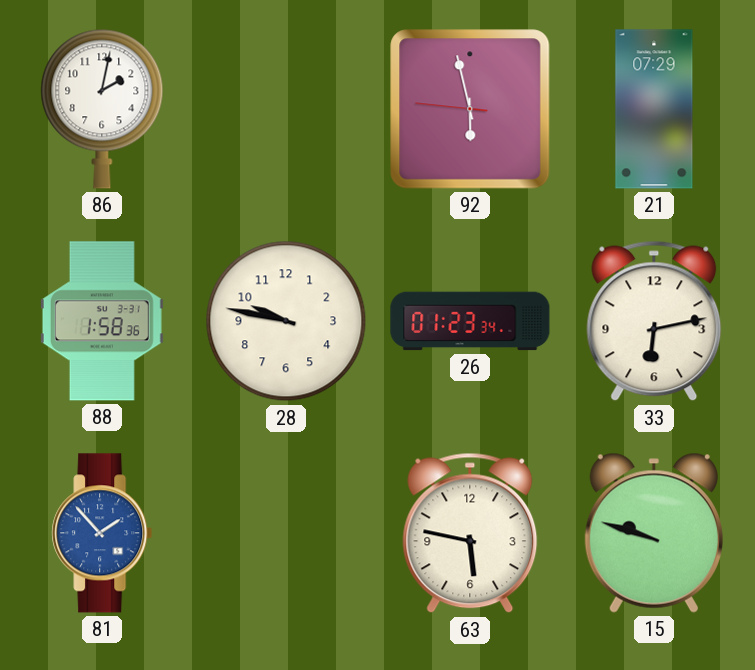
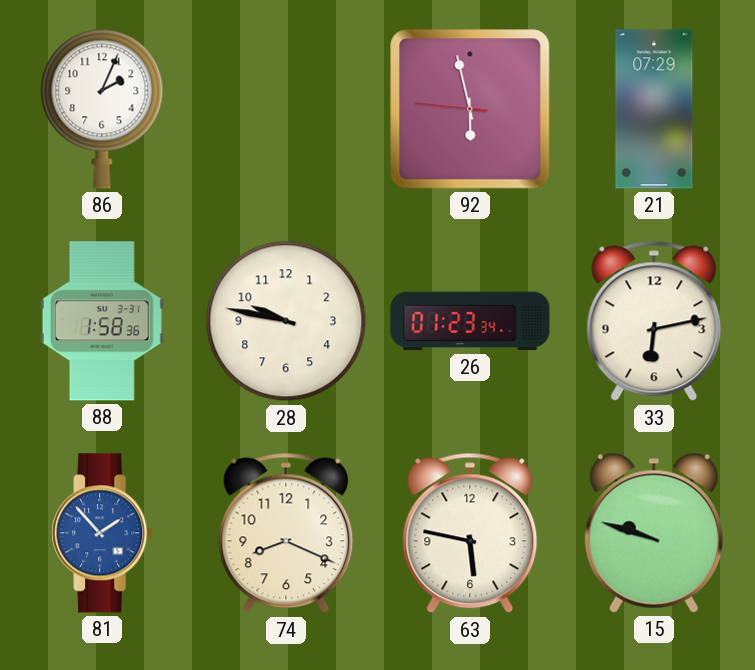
86: 2:02 -> 2:04
74: none -> 8:19
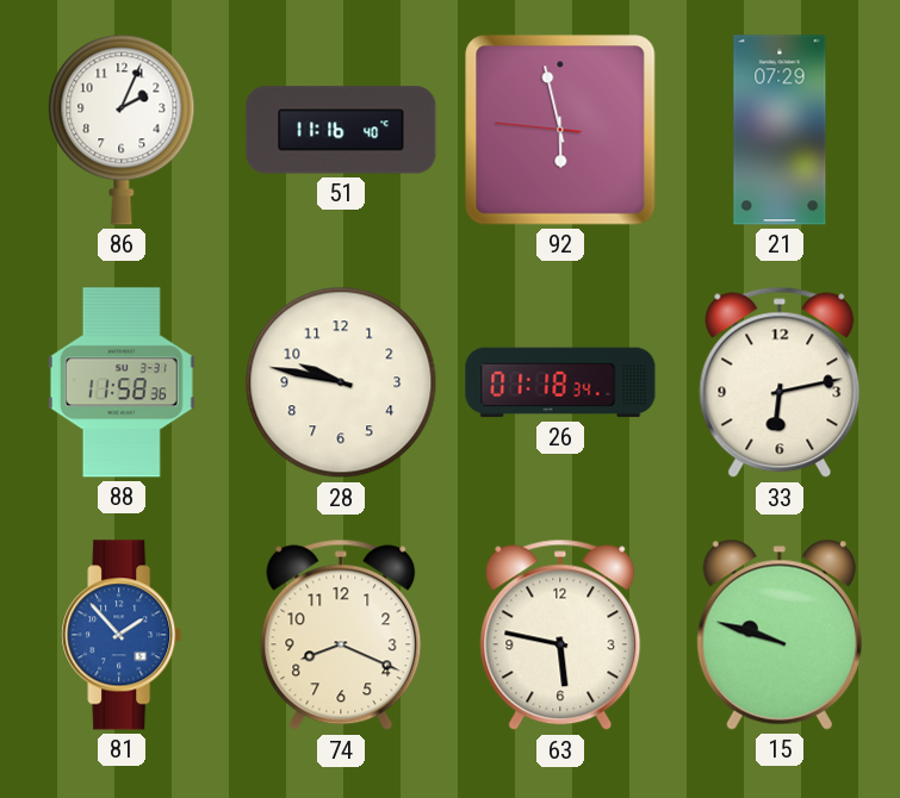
51: none -> 11:16
88: 1:58 -> 11:58
26: 01:23 -> 01:18
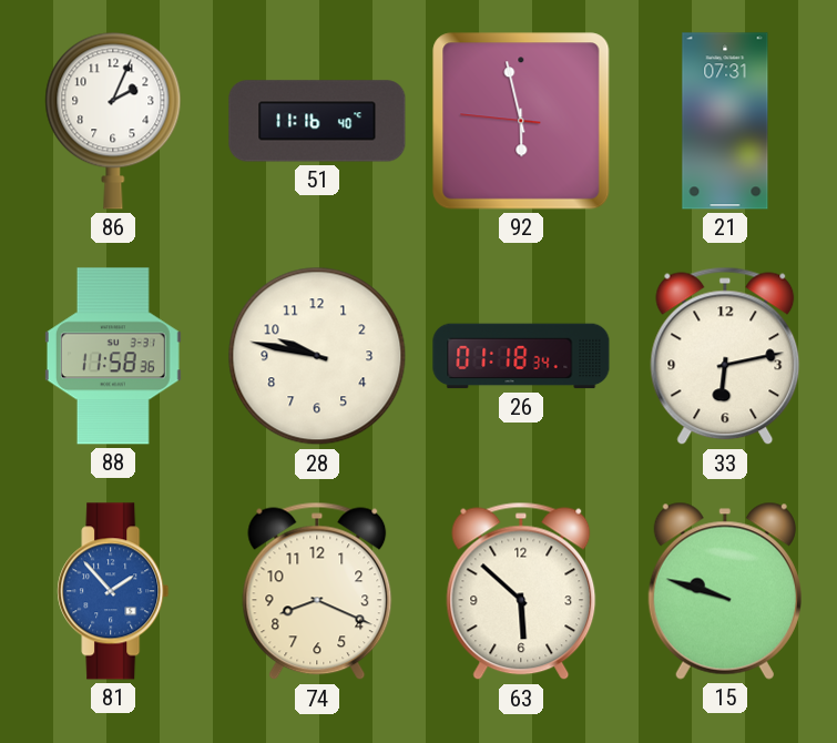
21: 07:29 -> 07:31
63: 5:47 -> 5:52
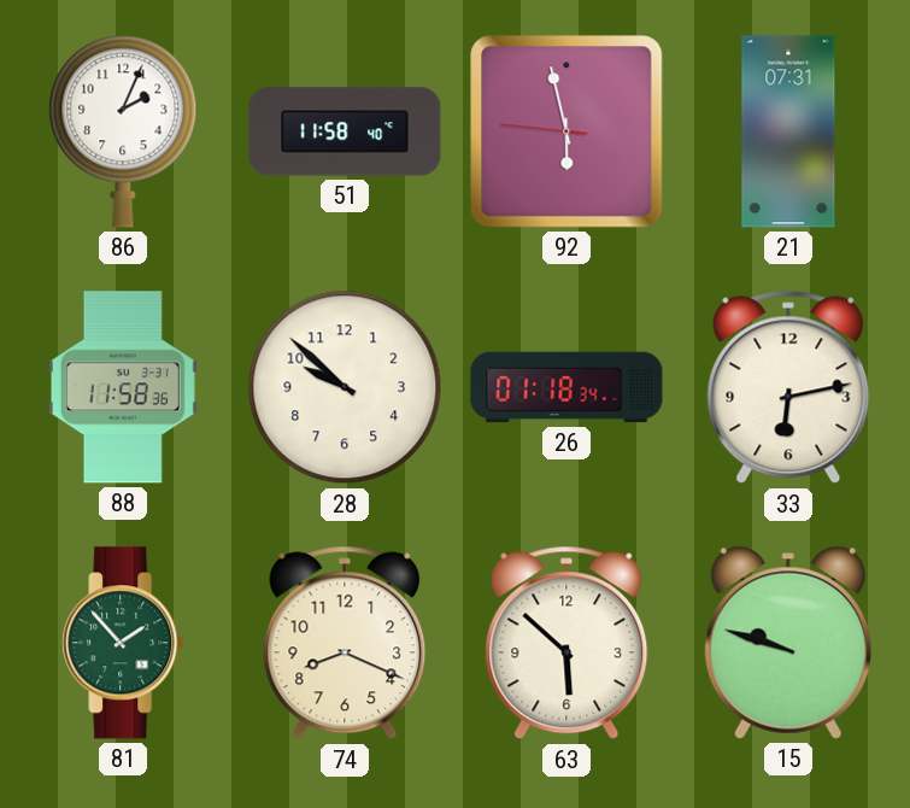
51: 11:16 -> 11:58
28: 9:47 -> 9:52
81 dial: blue -> green
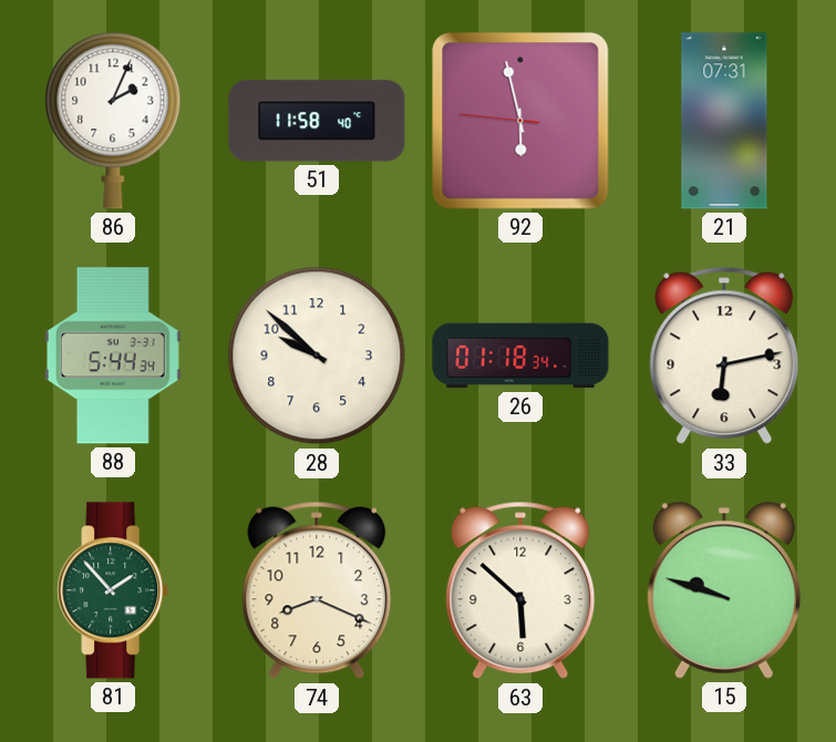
88: 11:58 -> 5:44
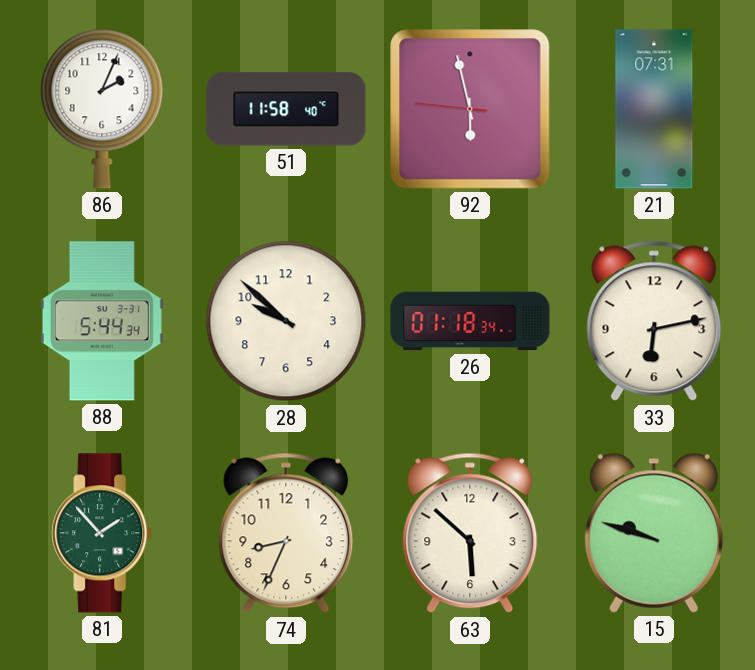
74: 8:19 -> 8:34
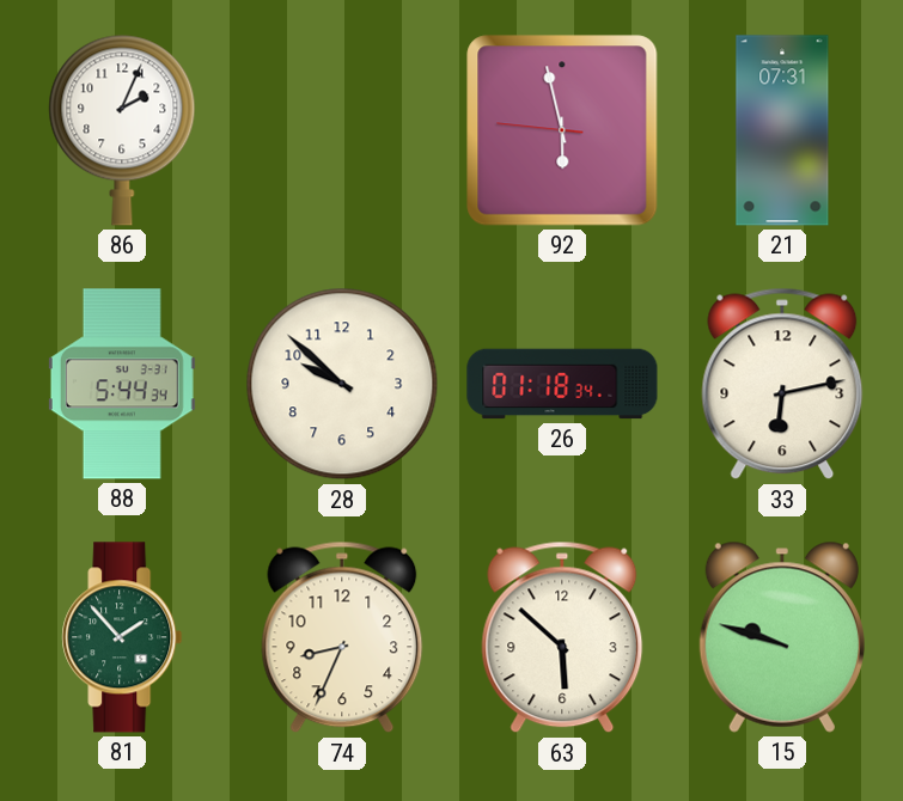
51: 11:58 -> none
